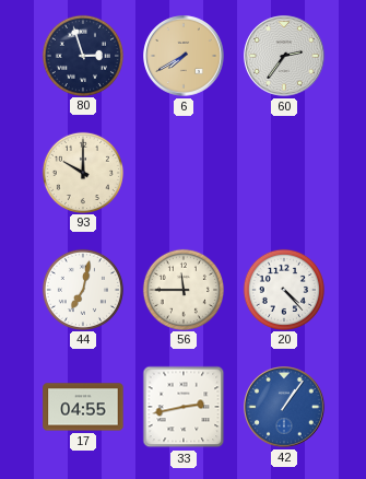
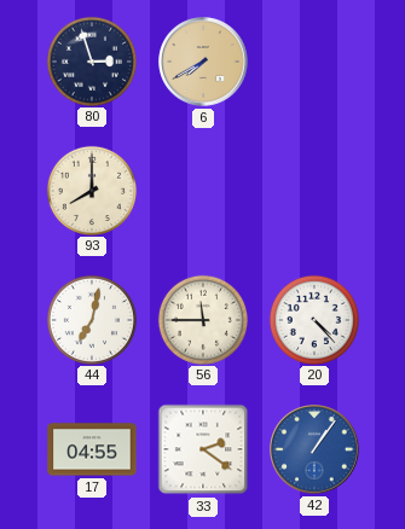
60: 2:36 -> none
93: 10:00 -> 8:00
33: 2:43 -> 2:21
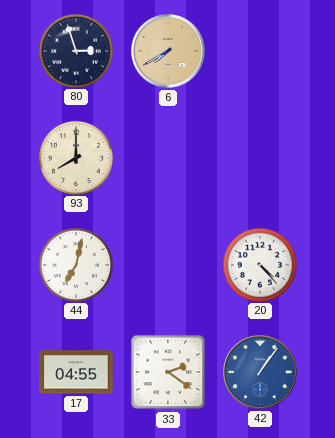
56: 11:45 -> none
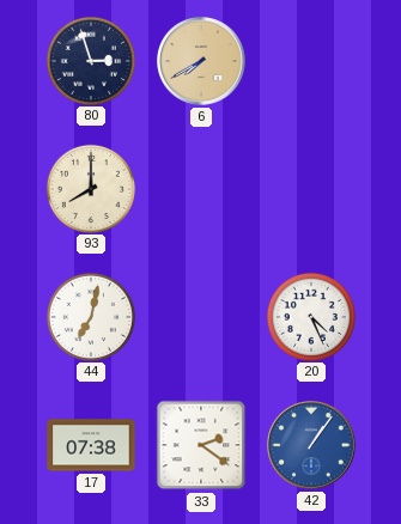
20: 4:23 -> 4:26
17: 04:55 -> 07:38
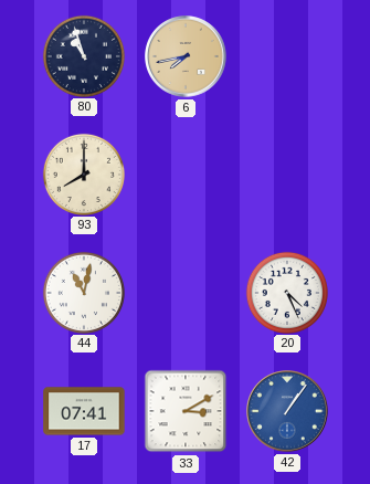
80: 2:57 -> 10:57
6: 7:40 -> 7:43
44: 7:02 -> 11:02
17: 07:38 -> 07:41
33: 2:21 -> 3:10
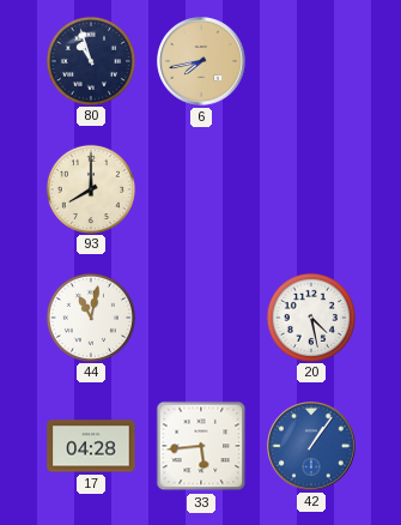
20: 4:26 -> 4:28
17: 07:41 -> 04:28
33: 3:10 -> 5:44
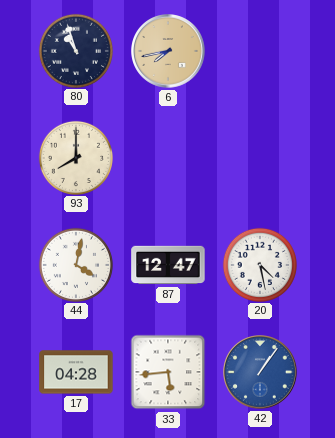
44: 11:02 -> 4:02
87: none -> 12:47
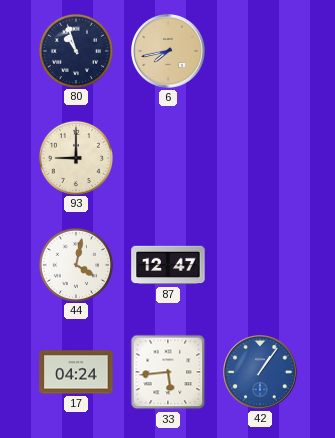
93: 8:00 -> 9:00
20: 4:28 -> none
17: 04:28 -> 04:24
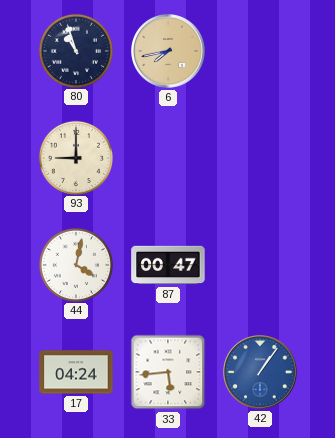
87: 12:47 -> 00:47
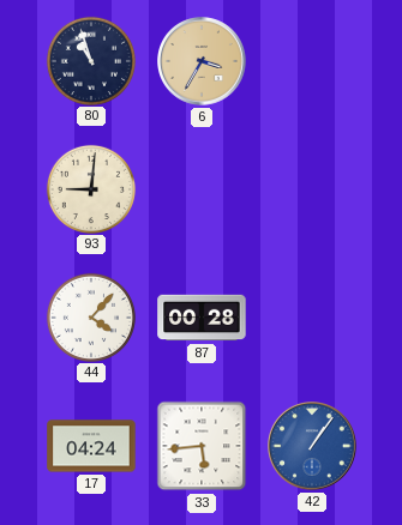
6: 7:43 -> 3:35
93: 9:00 -> 9:01
44: 4:02 -> 4:07
87: 00:47 -> 00:28
